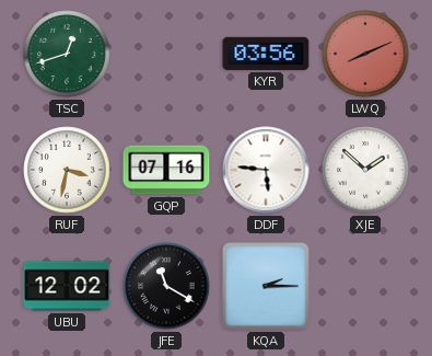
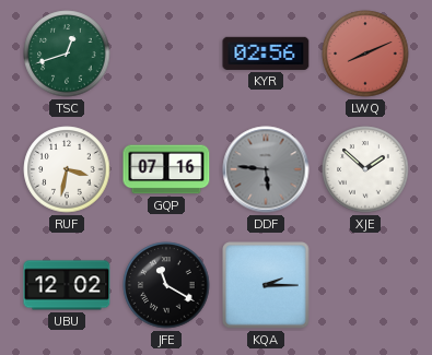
KYR: 03:56 -> 02:56
DDF dial: white -> grey
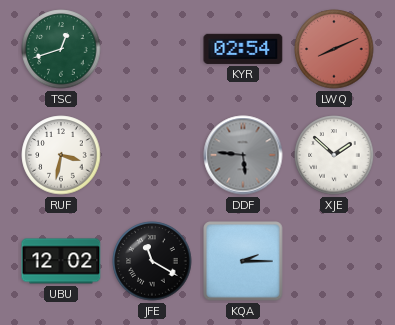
KYR: 02:56 -> 02:54
GQP: 07:16 -> none
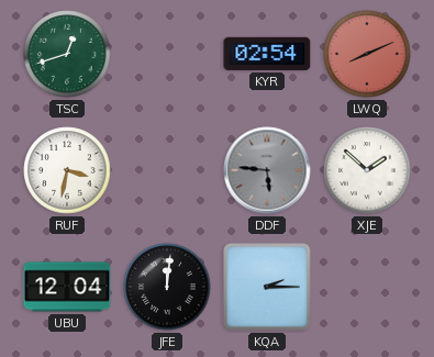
UBU: 12:02 -> 12:04
JFE: 11:20 -> 12:01
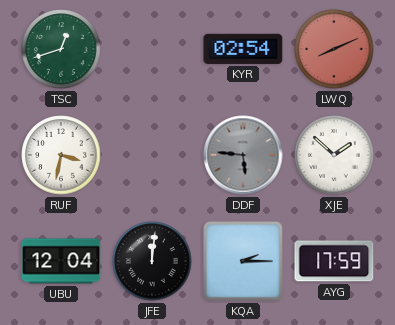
AYG: none -> 17:59
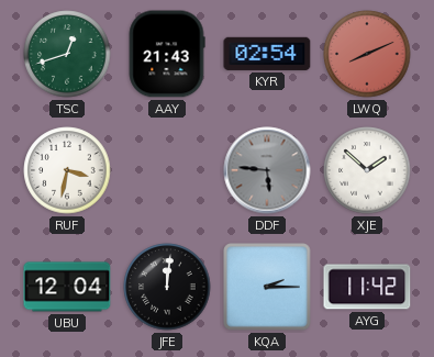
AAY: none -> 21:43
AYG: 17:59 -> 11:42
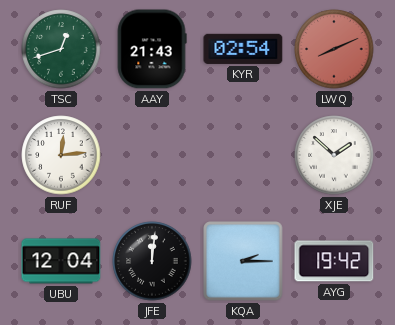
RUF: 3:32 -> 12:14
DDF: 5:46 -> none
AYG: 11:42 -> 19:42
